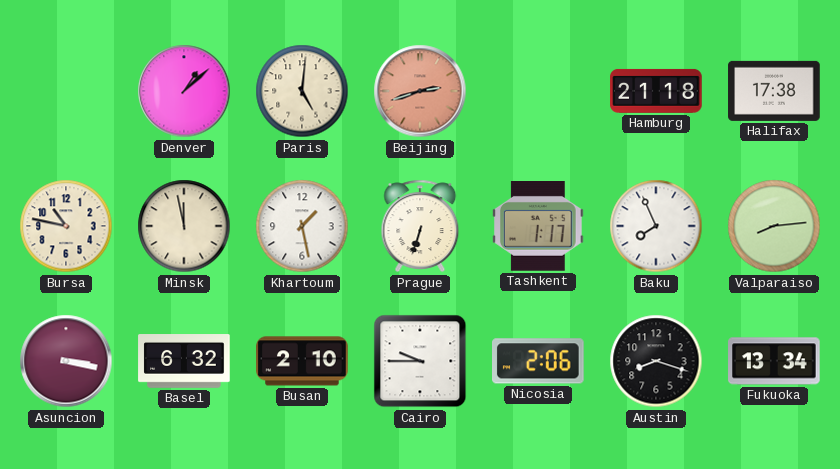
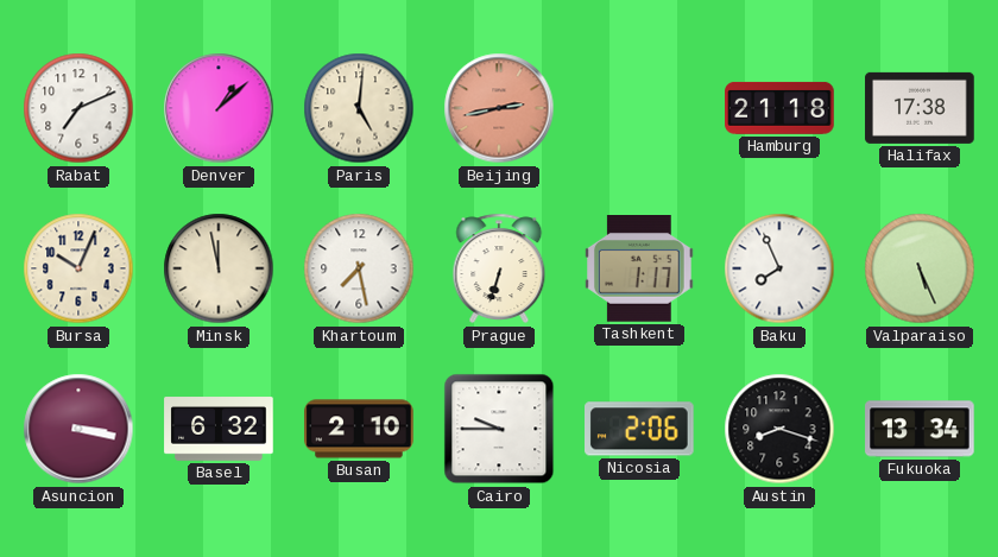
Rabat: none -> 7:11
Beijing: 2:42 -> 2:43
Bursa: 10:47 -> 10:04
Khartoum: 1:28 -> 7:28
Valparaiso: 8:14 -> 5:26
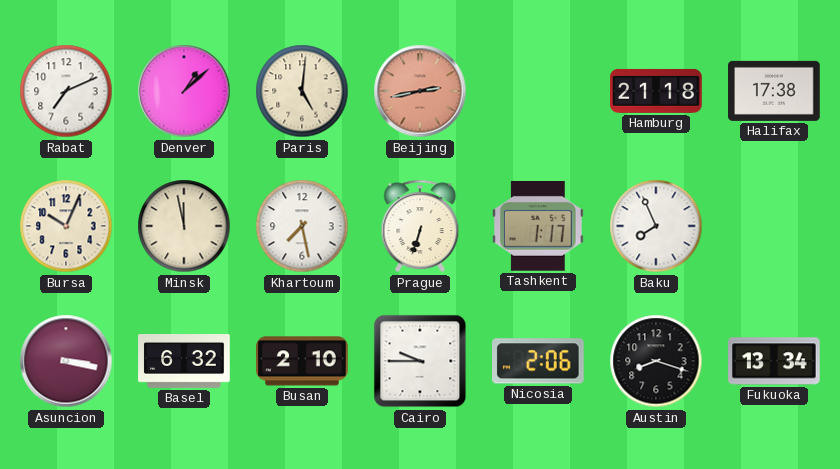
Valparaiso: 5:26 -> none
